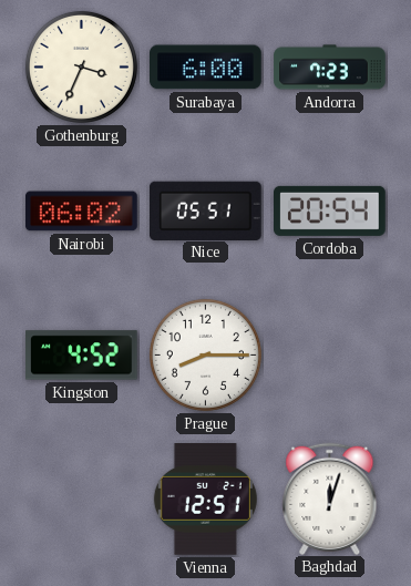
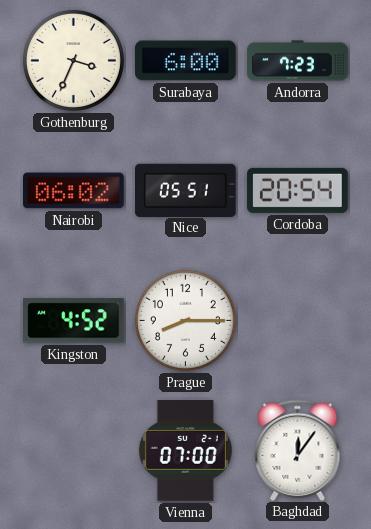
Vienna: 12:51 -> 07:00
Baghdad: 12:03 -> 12:06
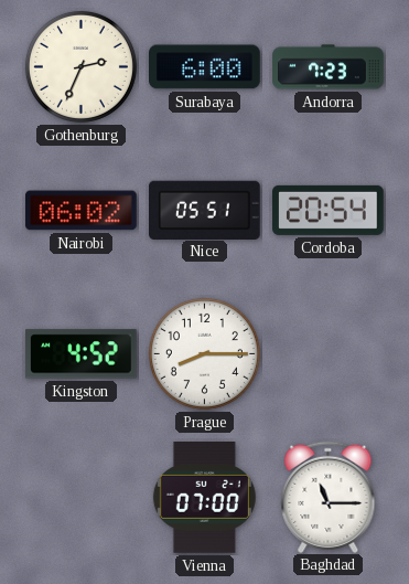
Gothenburg: 3:34 -> 2:34
Baghdad: 12:06 -> 11:15
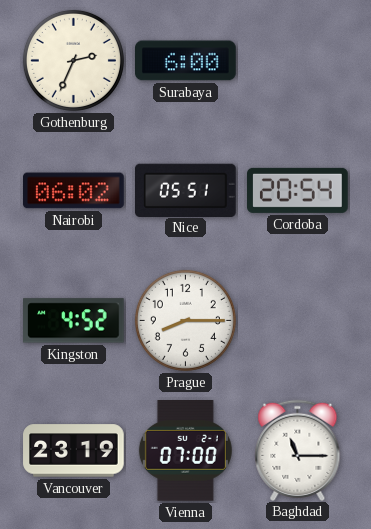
Andorra: 7:23 -> none
Vancouver: none -> 23:19
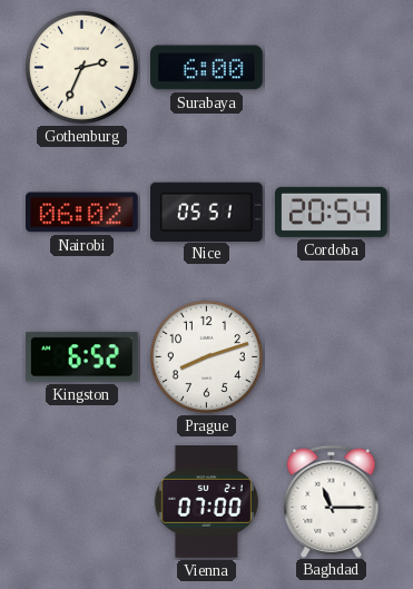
Kingston: 4:52 -> 6:52
Prague: 8:15 -> 8:12
Vancouver: 23:19 -> none
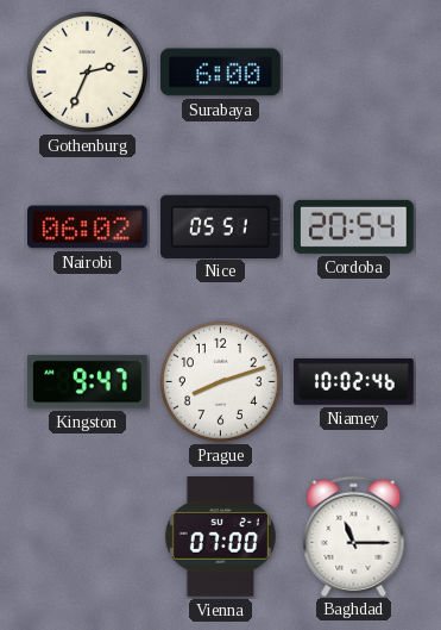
Kingston: 6:52 -> 9:47
Niamey: none -> 10:02
